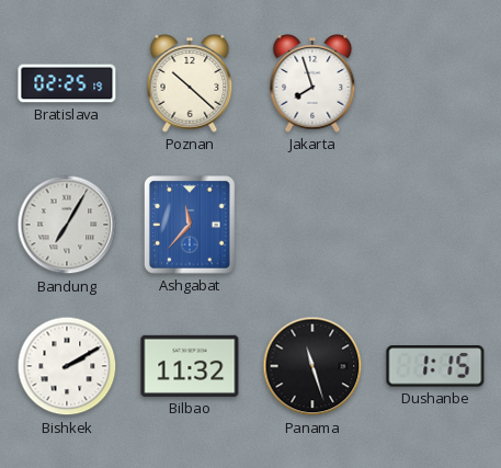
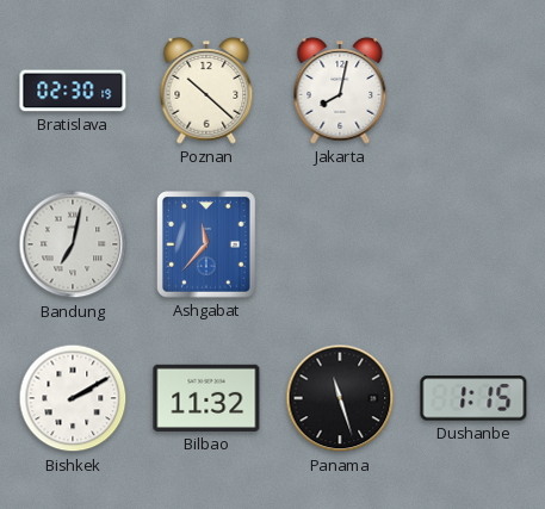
Bratislava: 02:25 -> 02:30
Jakarta: 7:57 -> 8:02
Bandung: 7:05 -> 7:02
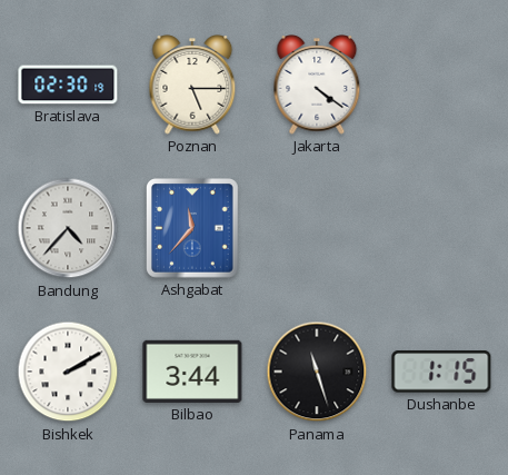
Poznan: 10:22 -> 5:15
Jakarta: 8:02 -> 4:21
Bandung: 7:02 -> 4:37
Bilbao: 11:32 -> 3:44
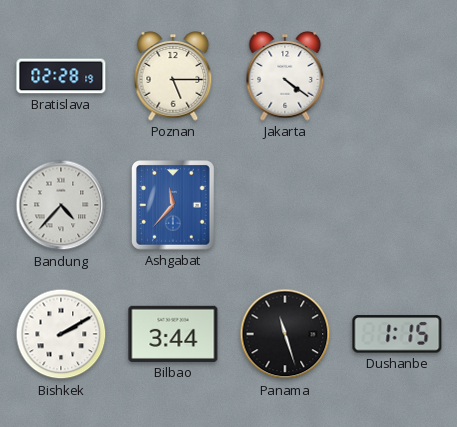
Bratislava: 02:30 -> 02:28
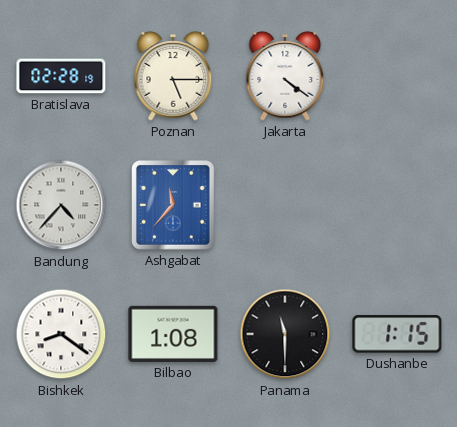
Bishkek: 2:10 -> 8:21
Bilbao: 3:44 -> 1:08
Panama: 11:27 -> 11:30
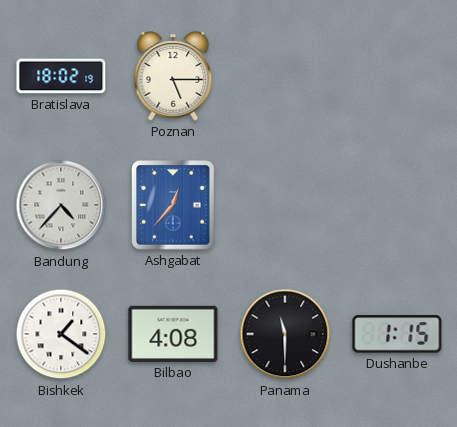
Bratislava: 02:28 -> 18:02
Jakarta: 4:21 -> none
Ashgabat: 11:37 -> 12:37
Bishkek: 8:21 -> 1:21
Bilbao: 1:08 -> 4:08
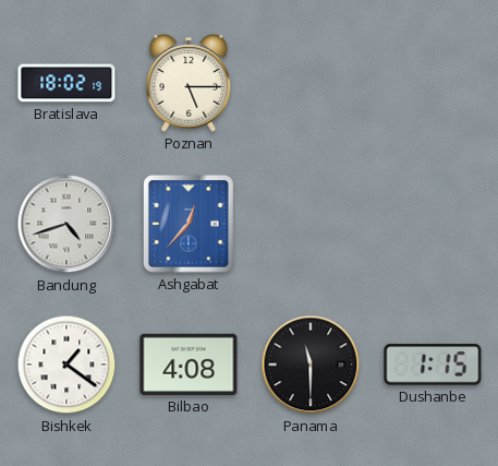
Bandung: 4:37 -> 4:42
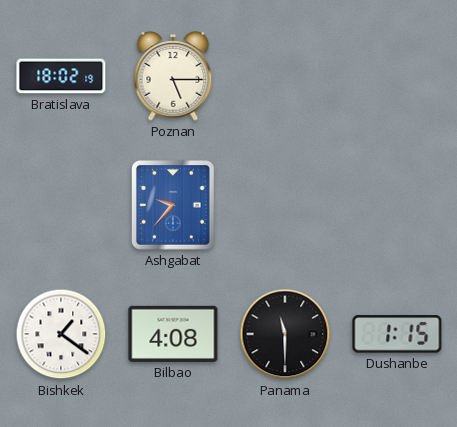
Bandung: 4:42 -> none
Ashgabat: 12:37 -> 9:37
